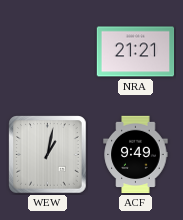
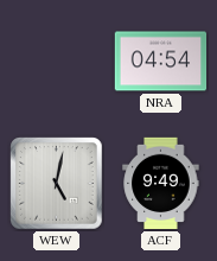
NRA: 21:21 -> 04:54
WEW: 1:02 -> 5:02
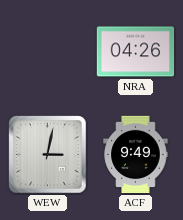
NRA: 04:54 -> 04:26
WEW: 5:02 -> 3:02
